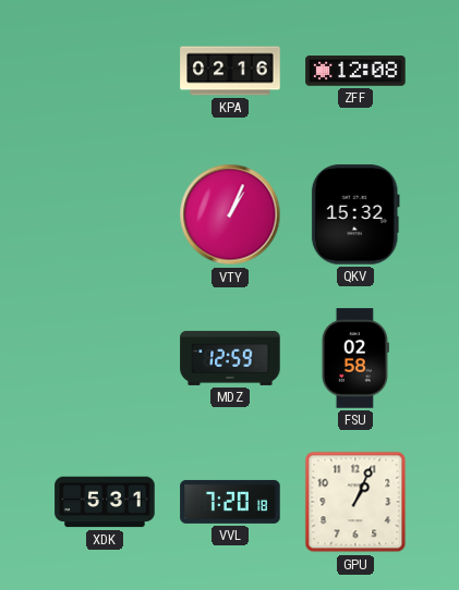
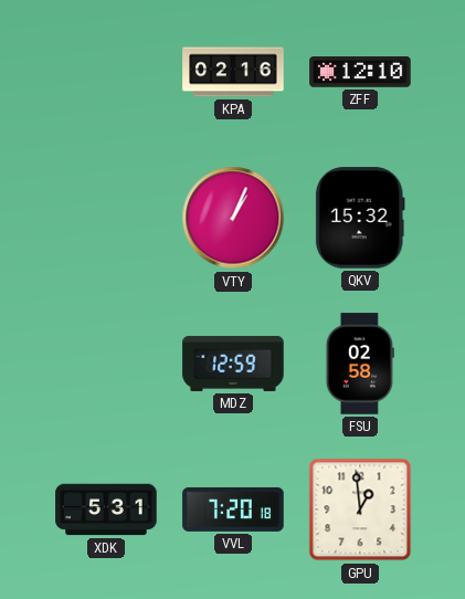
ZFF: 12:08 -> 12:10
GPU: 1:04 -> 12:59
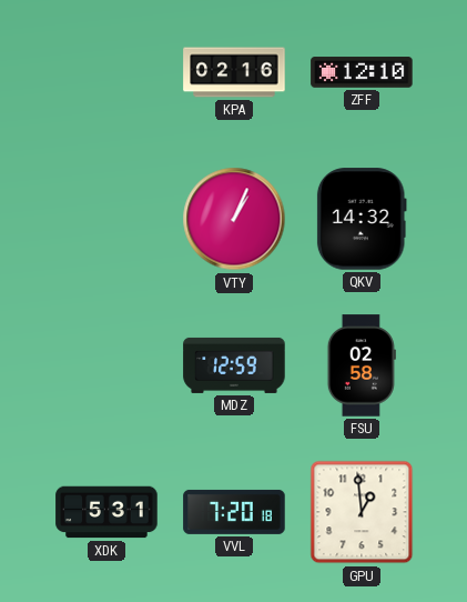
QKV: 15:32 -> 14:32
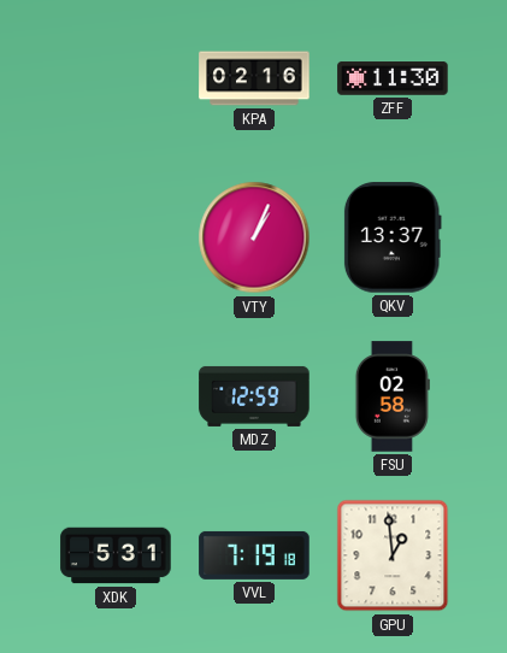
ZFF: 12:10 -> 11:30
QKV: 14:32 -> 13:37
VVL: 7:20 -> 7:19
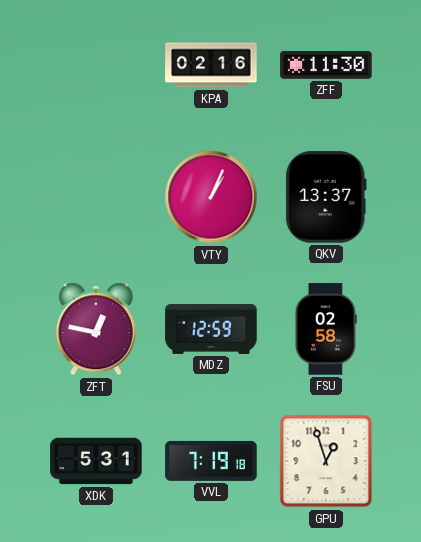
ZFT: none -> 12:47
GPU: 12:59 -> 12:57
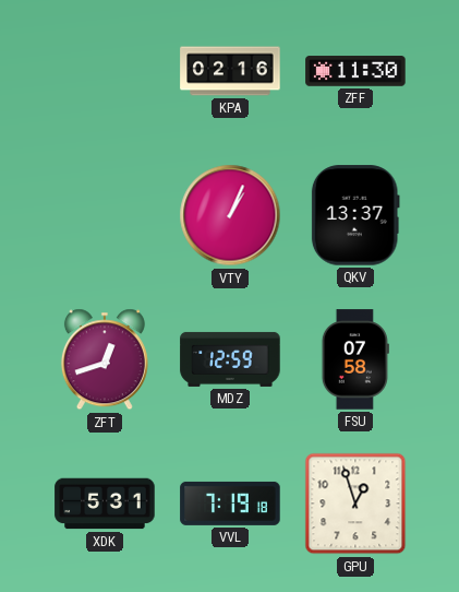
ZFT: 12:47 -> 12:42
FSU: 02:58 -> 07:58
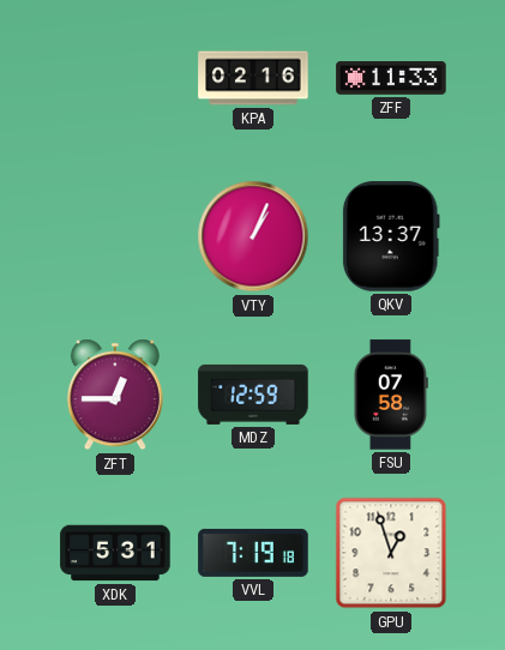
ZFF: 11:30 -> 11:33
ZFT: 12:42 -> 12:45
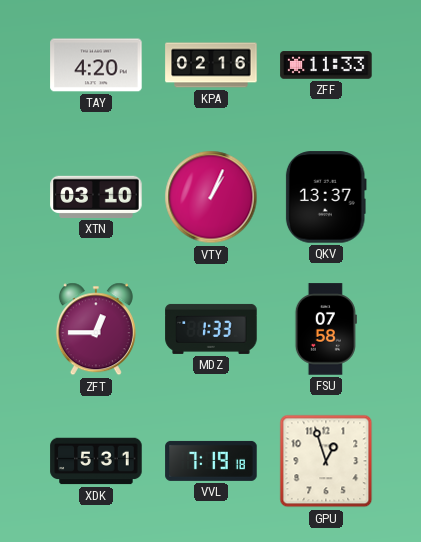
TAY: none -> 4:20
XTN: none -> 03:10
MDZ: 12:59 -> 1:33
